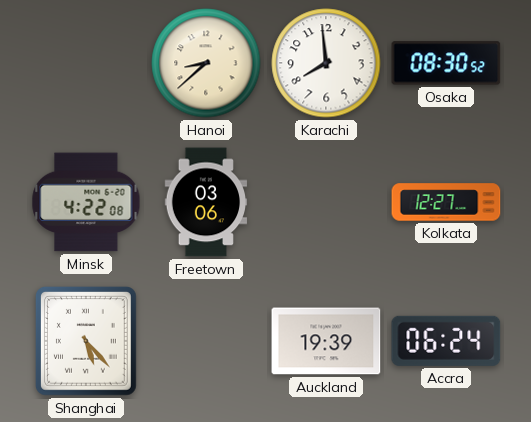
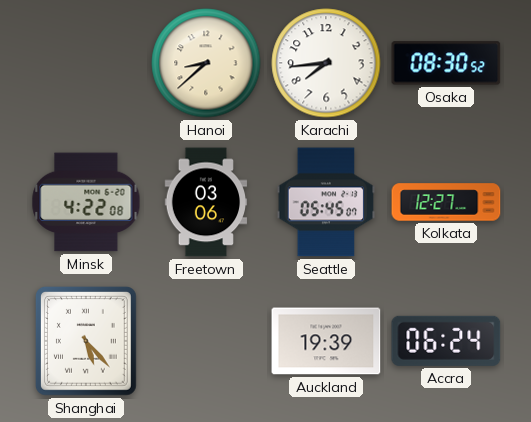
Karachi: 7:59 -> 7:44
Seattle: none -> 05:45
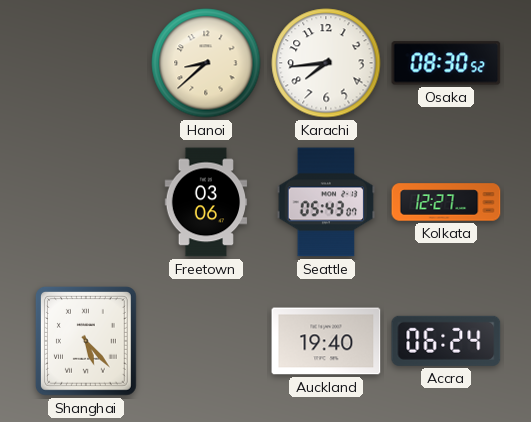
Minsk: 4:22 -> none
Seattle: 05:45 -> 05:43
Auckland: 19:39 -> 19:40
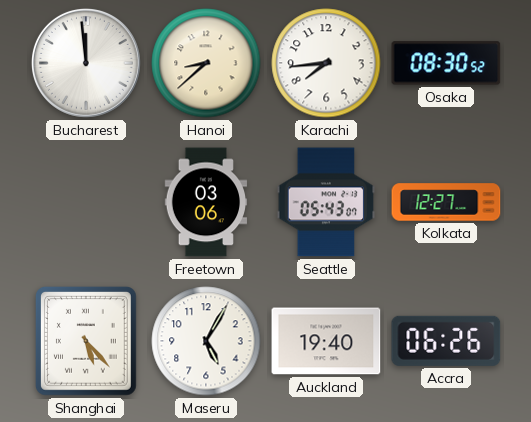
Bucharest: none -> 11:59
Maseru: none -> 5:05
Accra: 06:24 -> 06:26
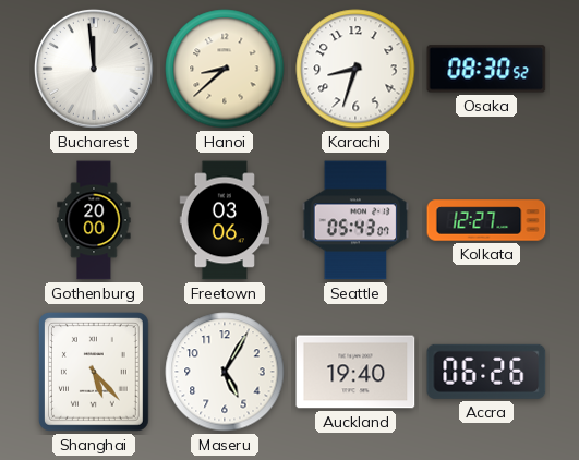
Karachi: 7:44 -> 8:33
Gothenburg: none -> 20:00
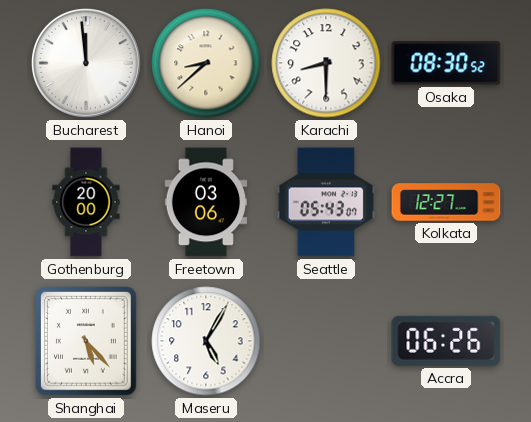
Karachi: 8:33 -> 8:30
Auckland: 19:40 -> none
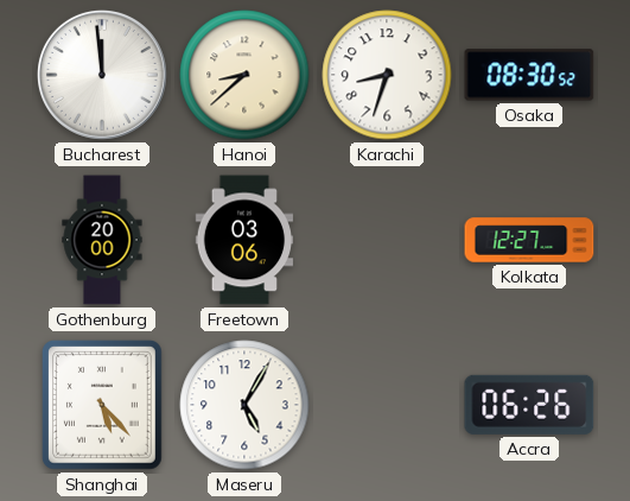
Karachi: 8:30 -> 8:33
Seattle: 05:43 -> none
